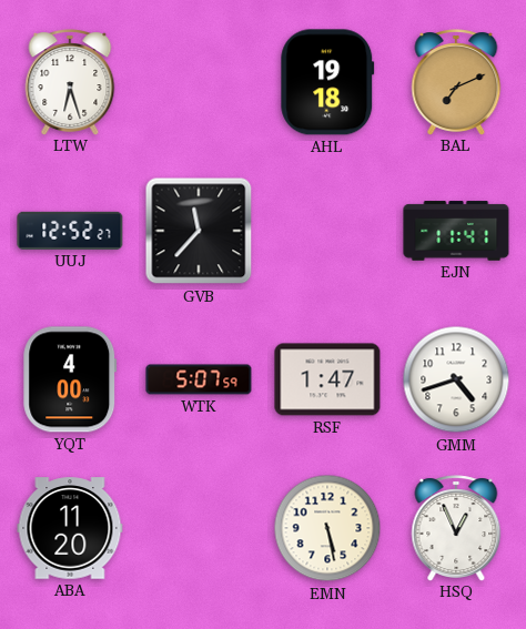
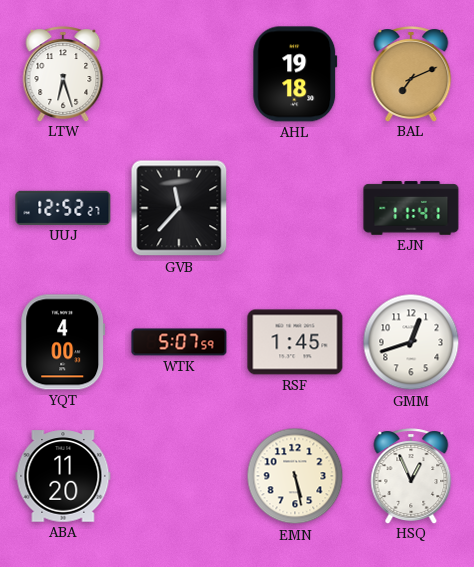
RSF: 1:47 -> 1:45
GMM: 4:42 -> 12:42
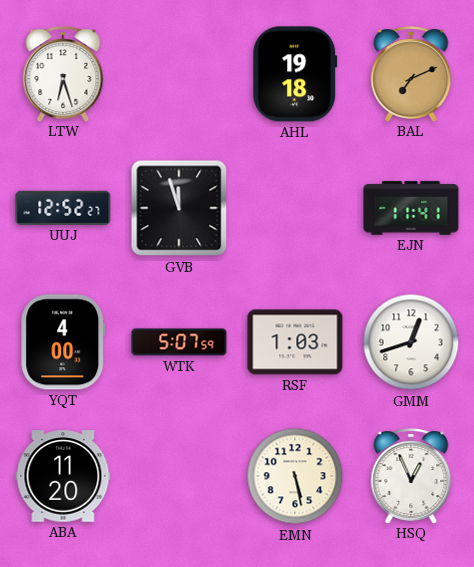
GVB: 11:37 -> 11:57
RSF: 1:45 -> 1:03
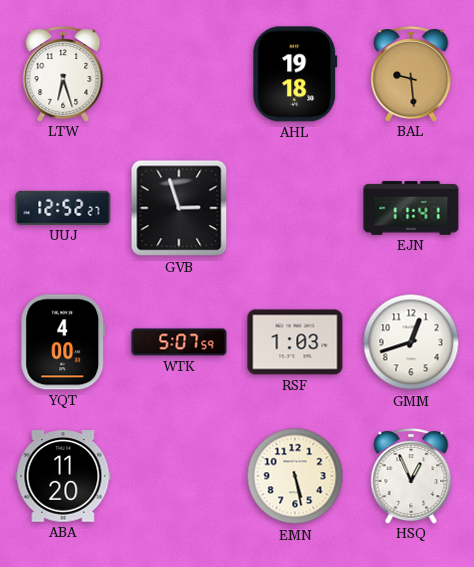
BAL: 7:11 -> 9:29
GVB: 11:57 -> 2:57
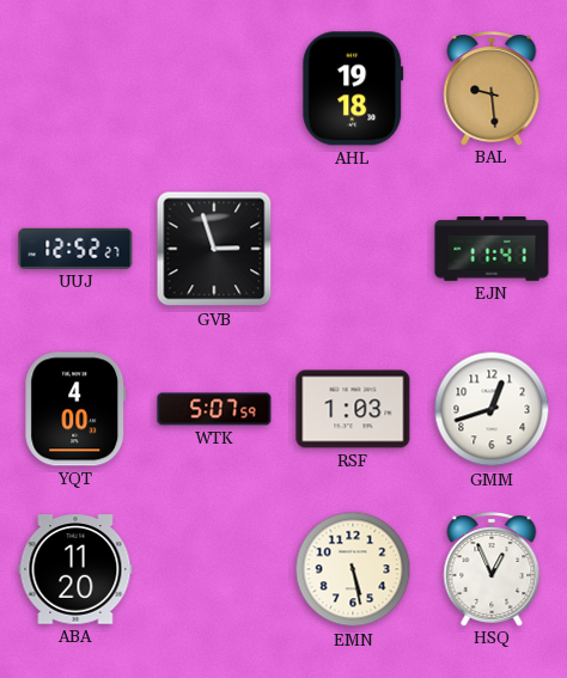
LTW: 6:27 -> none
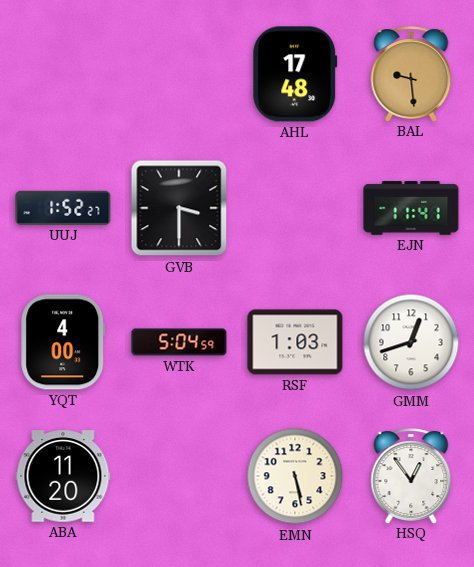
AHL: 19:18 -> 17:48
UUJ: 12:52 -> 1:52
GVB: 2:57 -> 3:30
WTK: 5:07 -> 5:04
HSQ: 12:56 -> 12:54
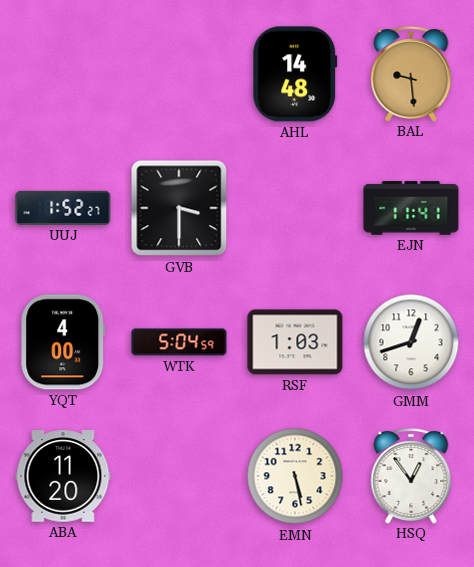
AHL: 17:48 -> 14:48
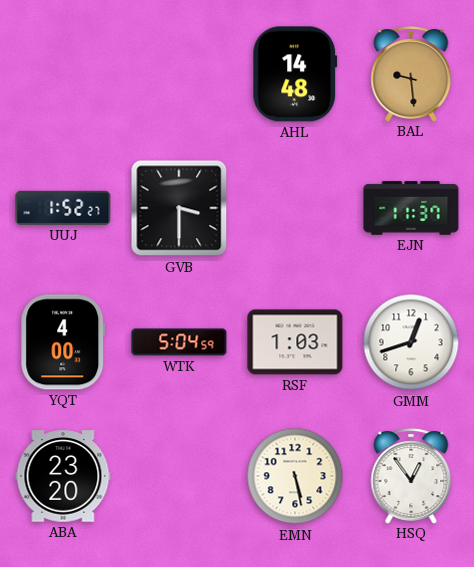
EJN: 11:41 -> 11:37
ABA: 11:20 -> 23:20
